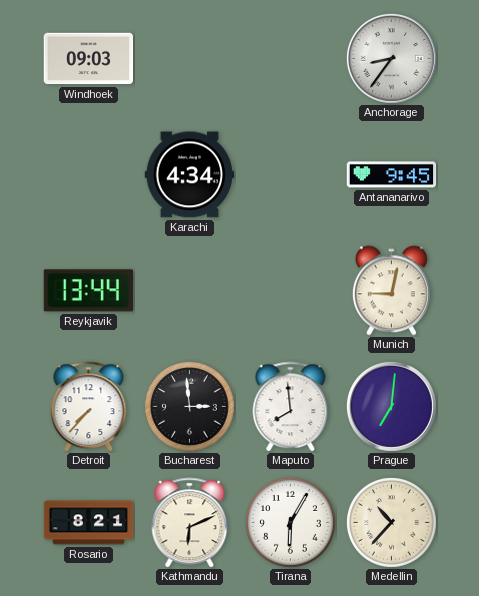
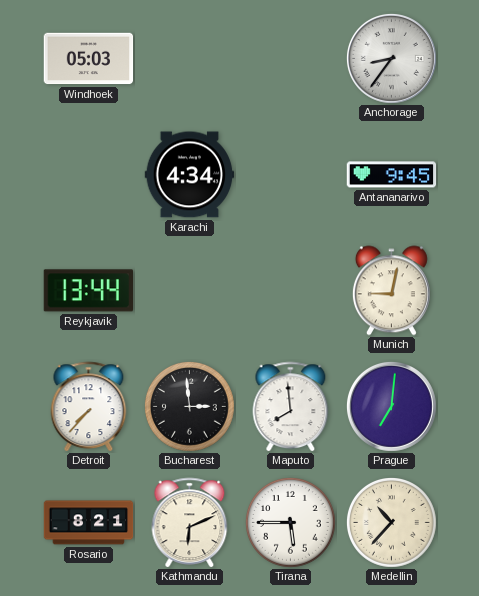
Windhoek: 09:03 -> 05:03
Tirana: 6:05 -> 5:45
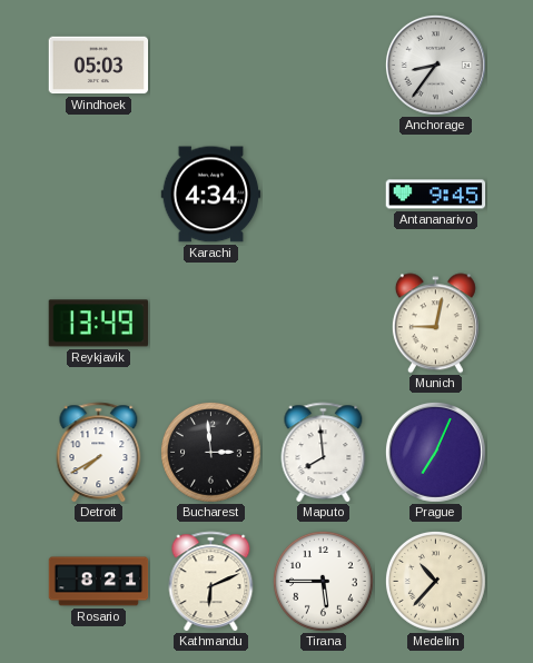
Reykjavik: 13:44 -> 13:49
Detroit: 7:37 -> 7:40
Prague: 7:01 -> 7:04
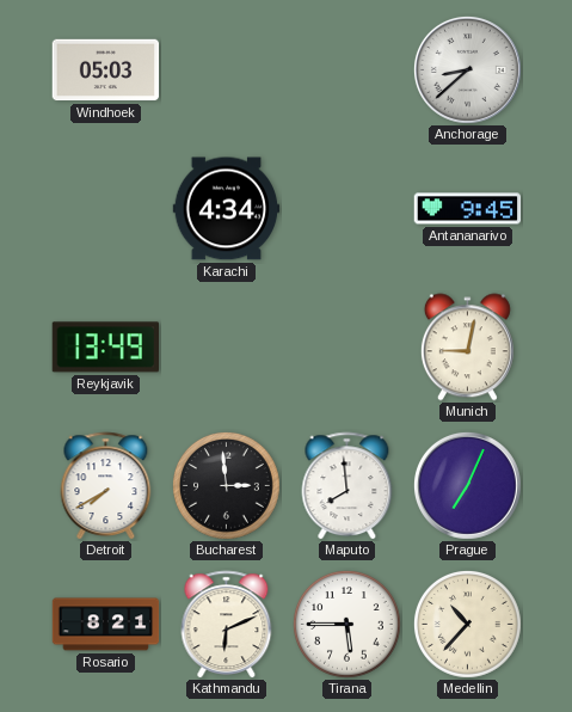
Anchorage: 8:36 -> 8:38
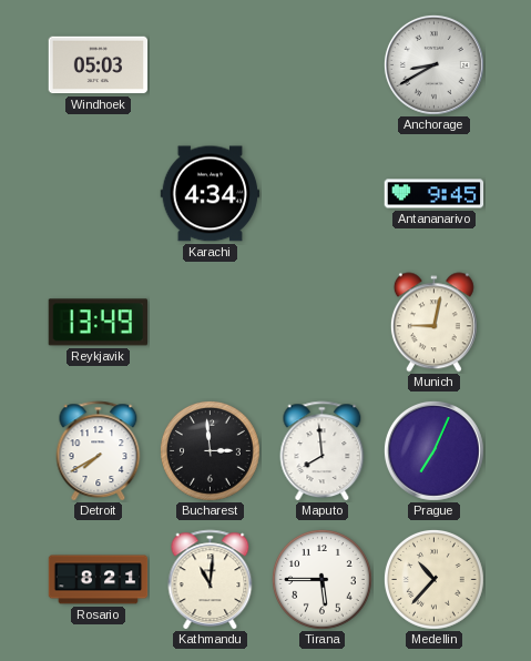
Anchorage: 8:38 -> 8:40
Kathmandu: 6:11 -> 11:01
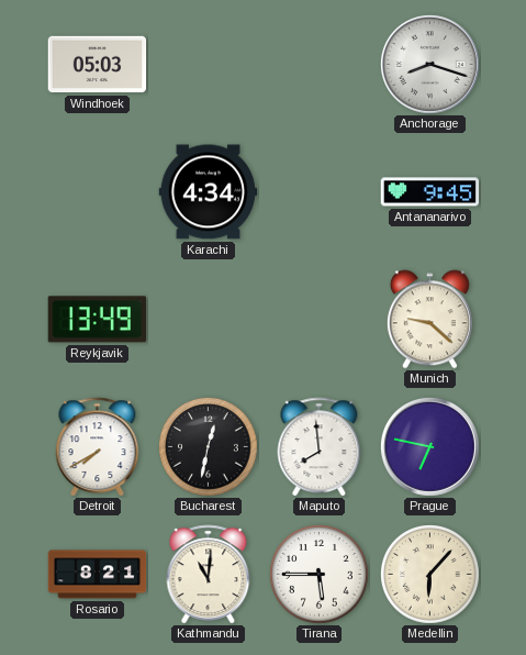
Anchorage: 8:40 -> 8:18
Munich: 9:02 -> 9:22
Bucharest: 2:59 -> 12:32
Prague: 7:04 -> 6:47
Medellin: 10:37 -> 6:07
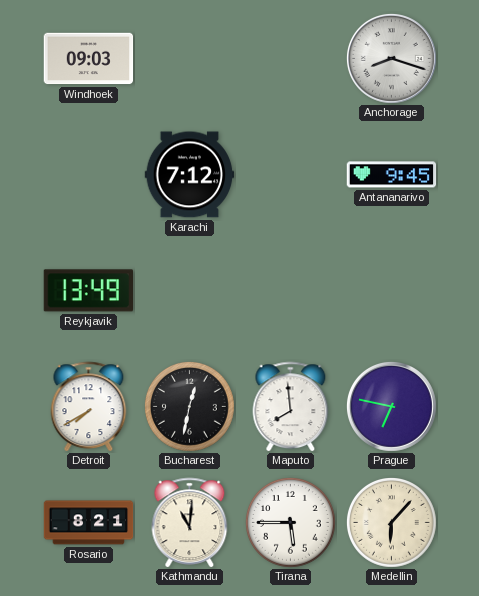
Windhoek: 05:03 -> 09:03
Karachi: 4:34 -> 7:12
Munich: 9:22 -> none
